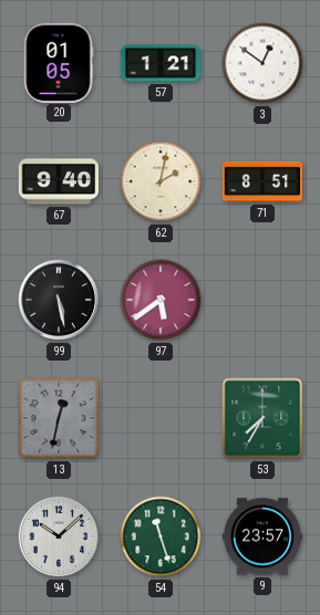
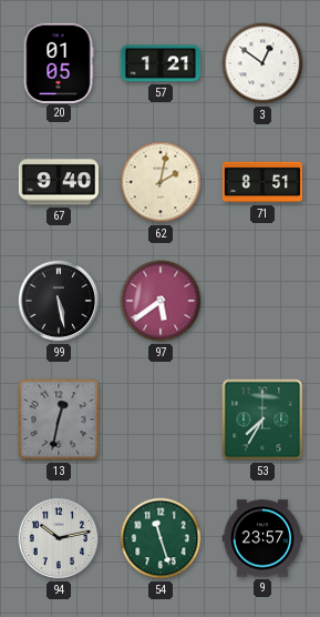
94: 10:08 -> 10:13
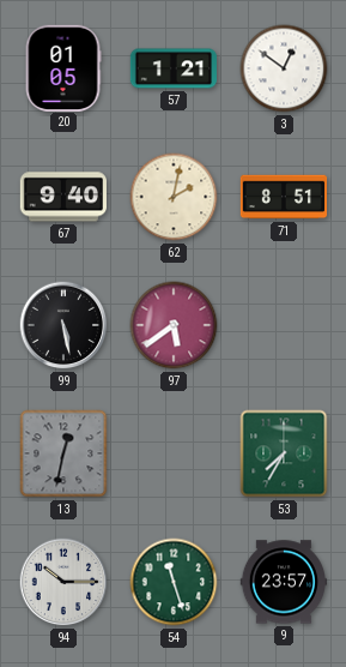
94: 10:13 -> 10:15
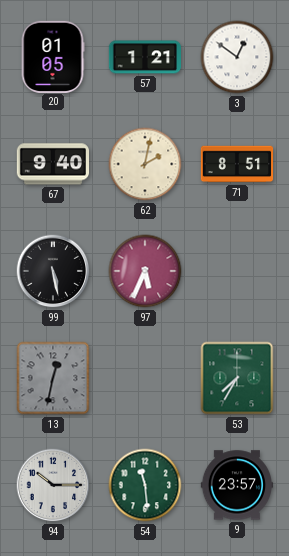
97: 5:39 -> 5:34
54: 11:27 -> 11:29
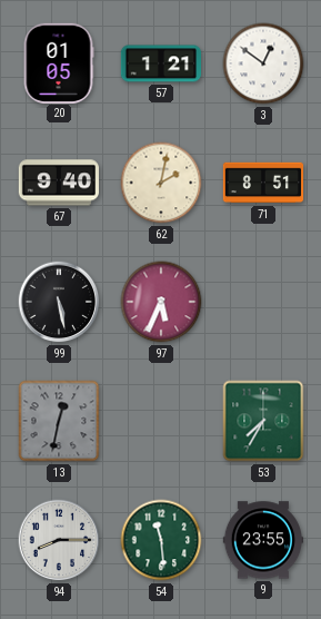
94: 10:15 -> 8:15
9: 23:57 -> 23:55
